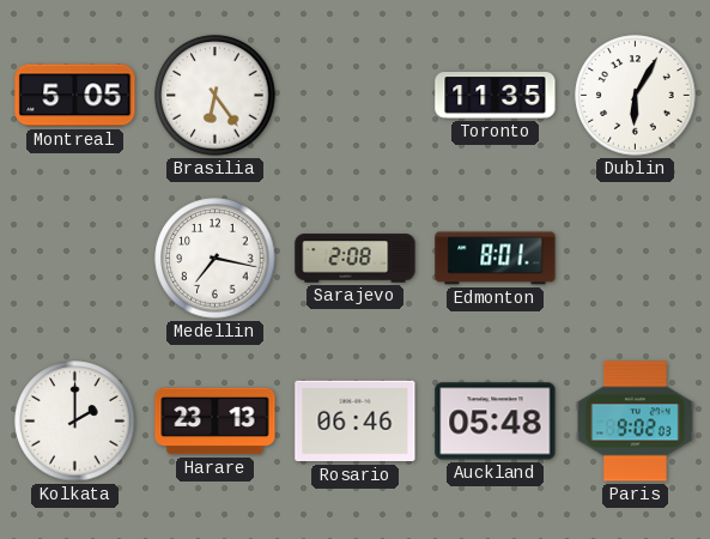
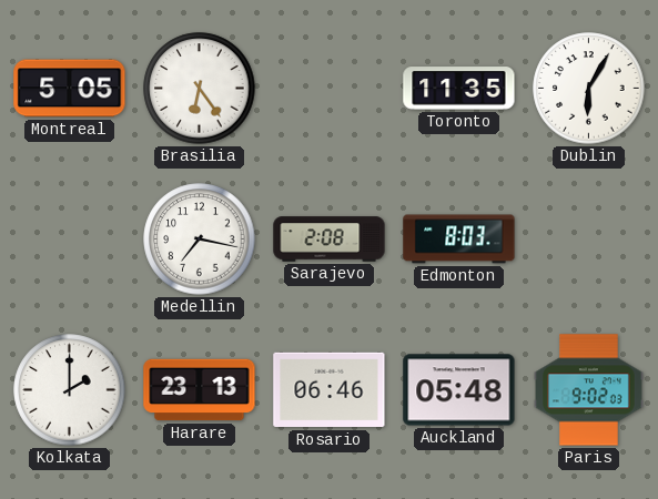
Edmonton: 8:01 -> 8:03
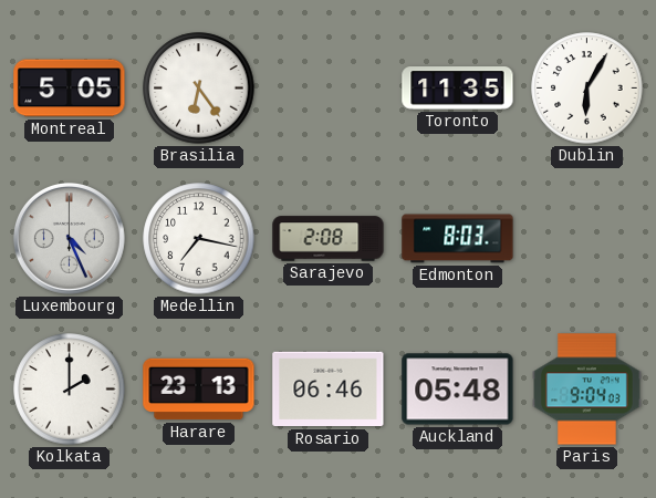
Luxembourg: none -> 4:26
Paris: 9:02 -> 9:04
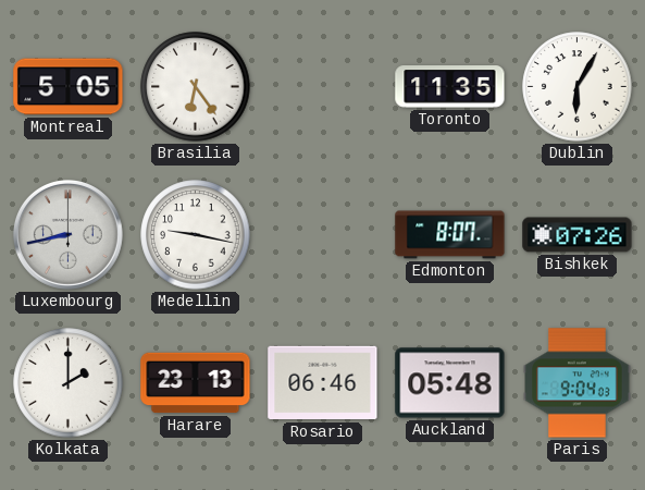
Luxembourg: 4:26 -> 8:43
Medellin: 7:17 -> 9:17
Sarajevo: 2:08 -> none
Edmonton: 8:03 -> 8:07
Bishkek: none -> 07:26
